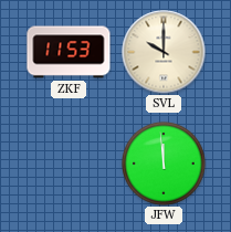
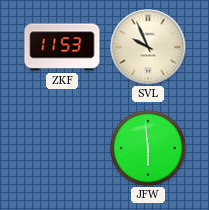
SVL: 10:00 -> 9:56
JFW: 11:59 -> 5:59
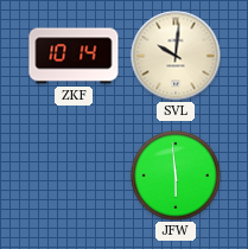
ZKF: 11:53 -> 10:14
SVL: 9:56 -> 10:01
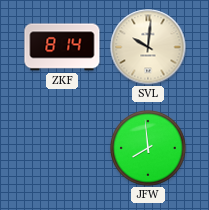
ZKF: 10:14 -> 8:14
JFW: 5:59 -> 7:59
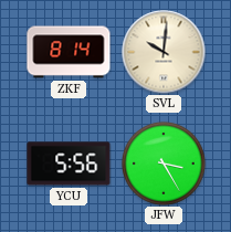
YCU: none -> 5:56
JFW: 7:59 -> 3:25
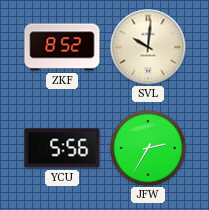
ZKF: 8:14 -> 8:52
JFW: 3:25 -> 2:35
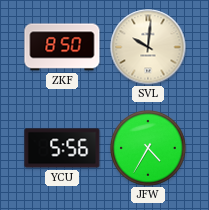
ZKF: 8:52 -> 8:50
JFW: 2:35 -> 4:35
